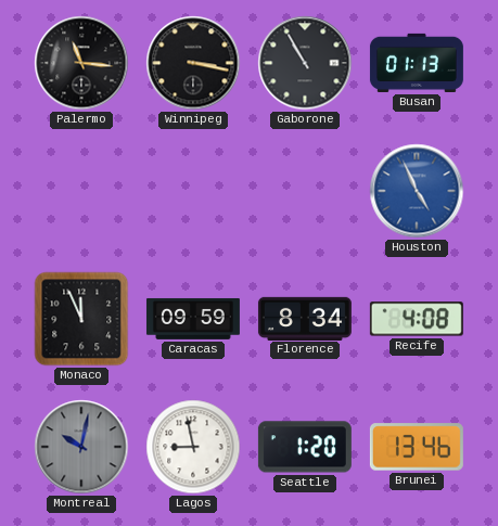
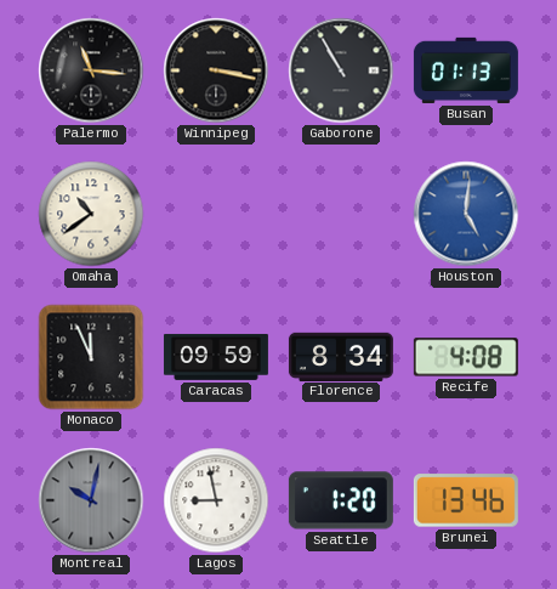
Omaha: none -> 10:39
Houston: 4:56 -> 5:01
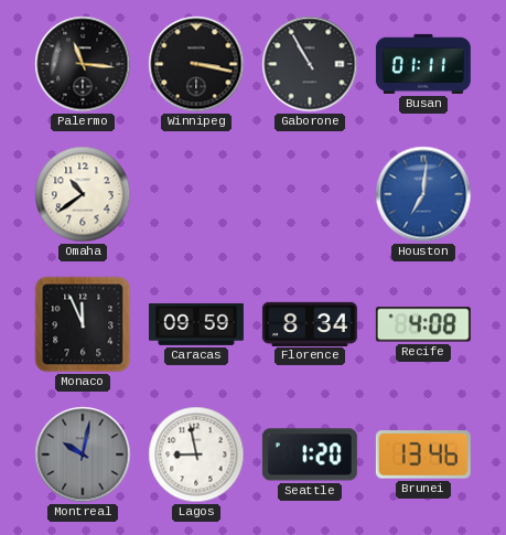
Busan: 01:13 -> 01:11
Houston: 5:01 -> 7:01
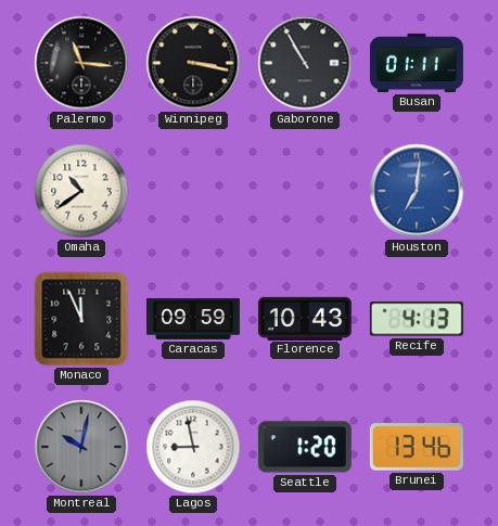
Florence: 8:34 -> 10:43
Recife: 4:08 -> 4:13
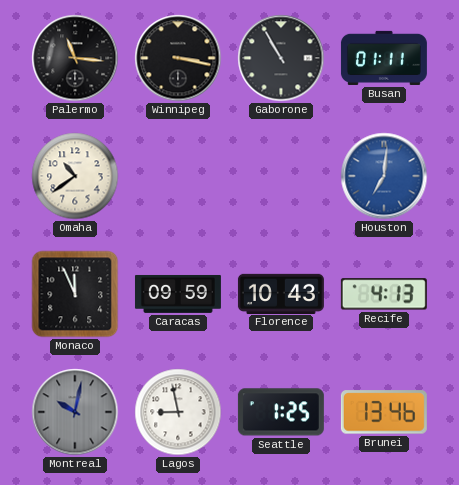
Seattle: 1:20 -> 1:25
